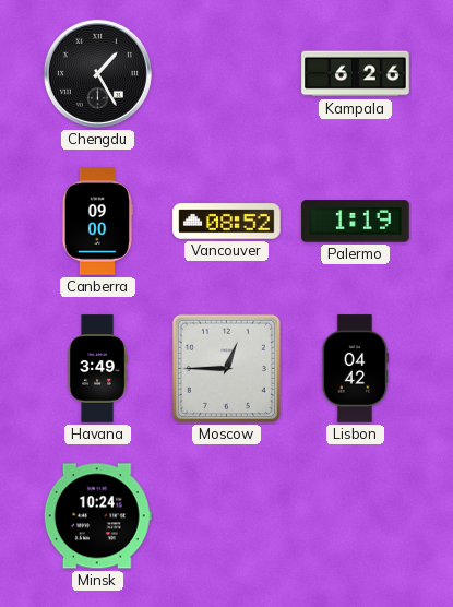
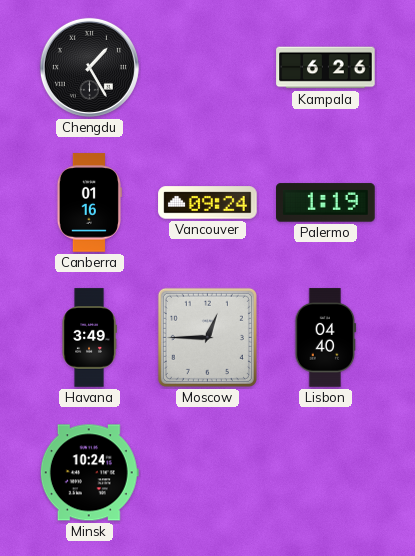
Canberra: 09:00 -> 01:16
Vancouver: 08:52 -> 09:24
Lisbon: 04:42 -> 04:40
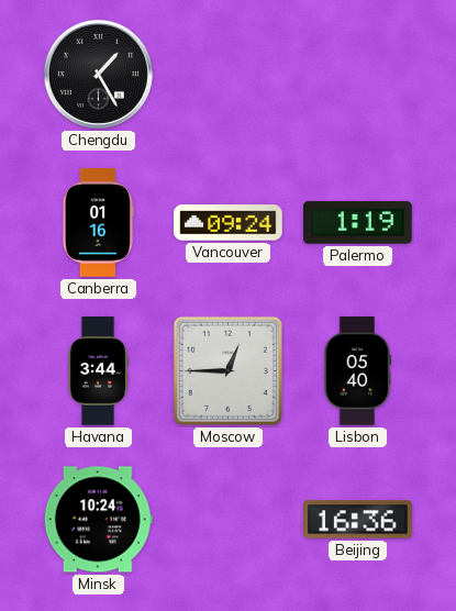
Kampala: 6:26 -> none
Havana: 3:49 -> 3:44
Lisbon: 04:40 -> 05:40
Beijing: none -> 16:36
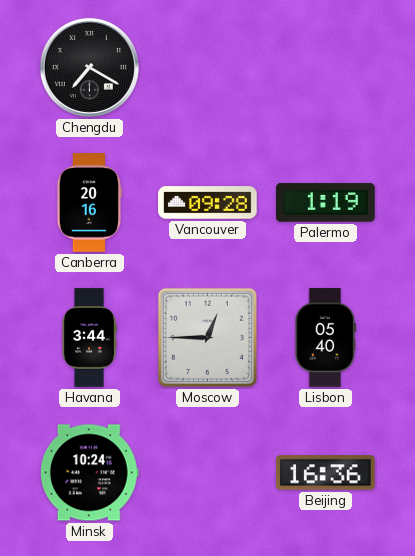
Chengdu: 1:25 -> 7:20
Canberra: 01:16 -> 20:16
Vancouver: 09:24 -> 09:28
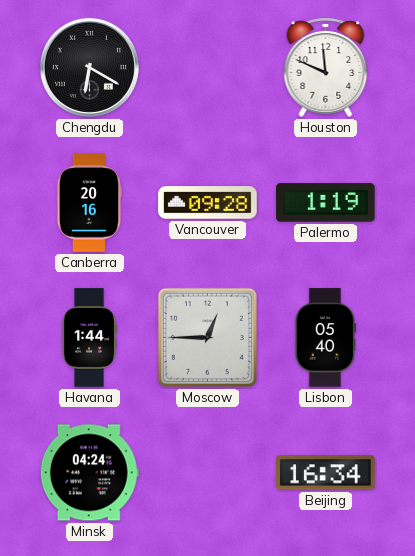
Chengdu: 7:20 -> 6:20
Houston: none -> 11:49
Havana: 3:44 -> 1:44
Minsk: 10:24 -> 04:24
Beijing: 16:36 -> 16:34
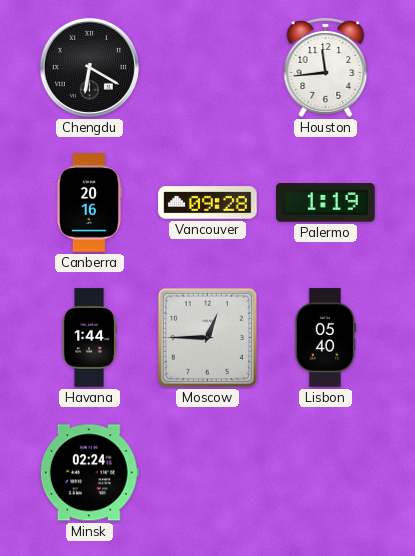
Houston: 11:49 -> 11:44
Minsk: 04:24 -> 02:24
Beijing: 16:34 -> none
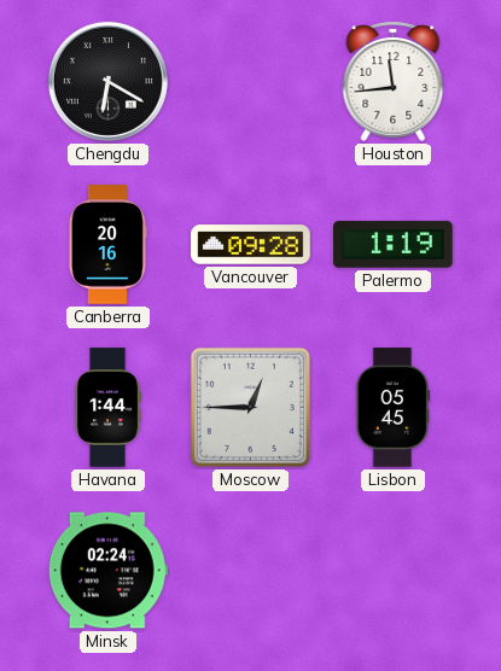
Lisbon: 05:40 -> 05:45
